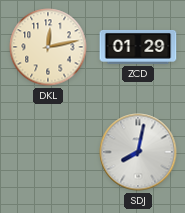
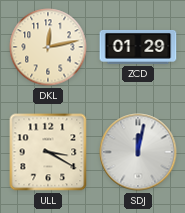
ULL: none -> 3:20
SDJ: 8:02 -> 12:02
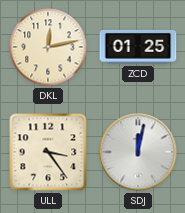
ZCD: 01:29 -> 01:25
ULL: 3:20 -> 3:24
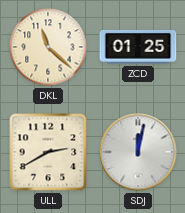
DKL: 12:13 -> 11:22
ULL: 3:24 -> 2:40
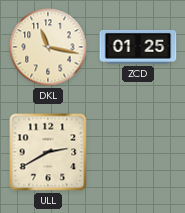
DKL: 11:22 -> 11:17
SDJ: 12:02 -> none
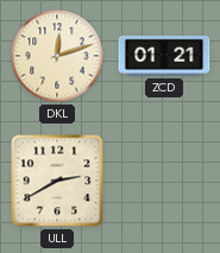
DKL: 11:17 -> 12:12
ZCD: 01:25 -> 01:21
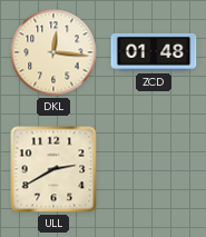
DKL: 12:12 -> 12:16
ZCD: 01:21 -> 01:48
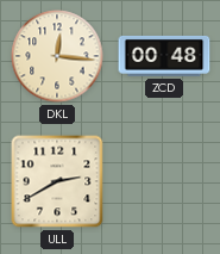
ZCD: 01:48 -> 00:48
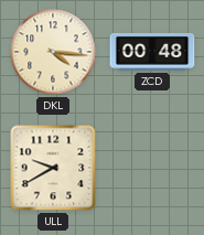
DKL: 12:16 -> 4:16
ULL: 2:40 -> 9:40
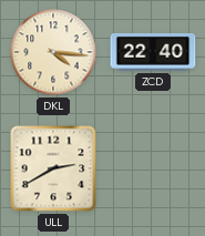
ZCD: 00:48 -> 22:40
ULL: 9:40 -> 2:40
